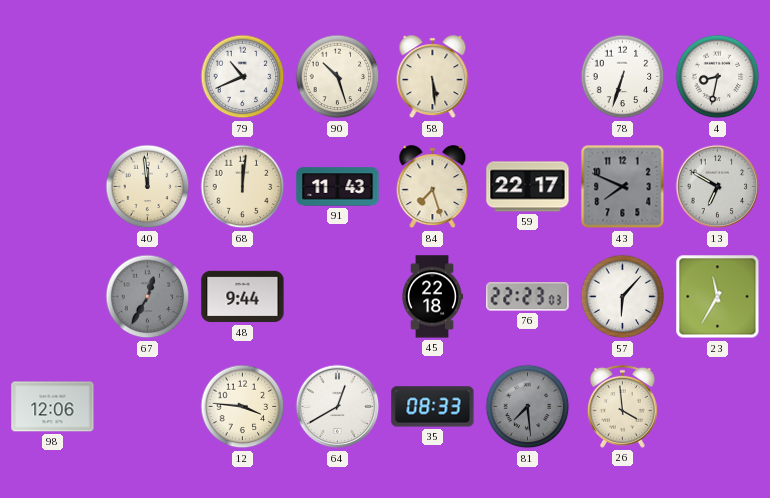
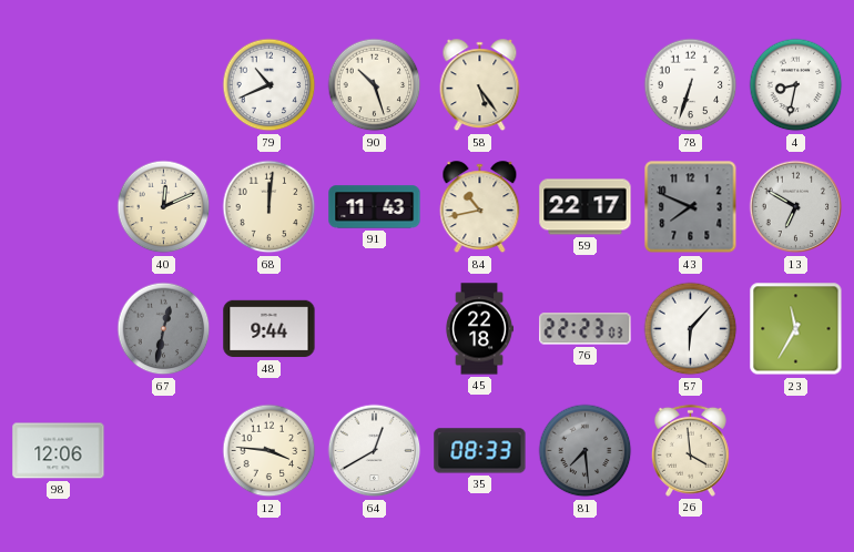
58: 5:29 -> 5:24
40: 11:59 -> 12:11
84: 7:27 -> 10:43
67: 12:35 -> 12:32
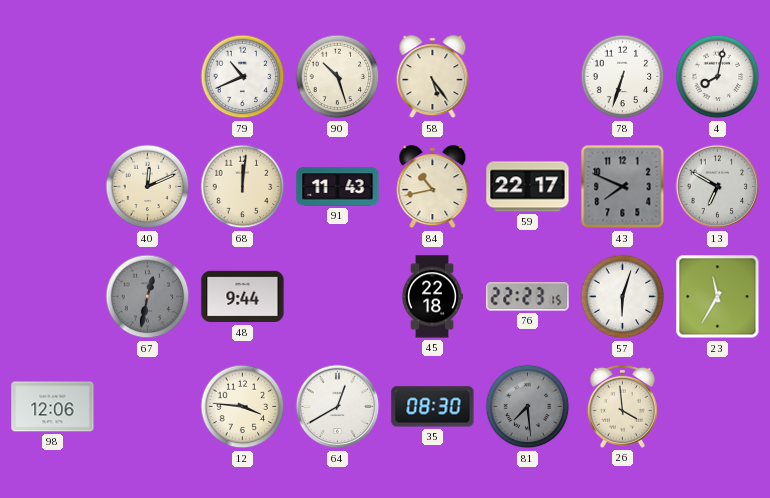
4: 8:32 -> 8:02
76: 22:23:03 -> 22:23:15
57: 6:07 -> 6:03
35: 08:33 -> 08:30
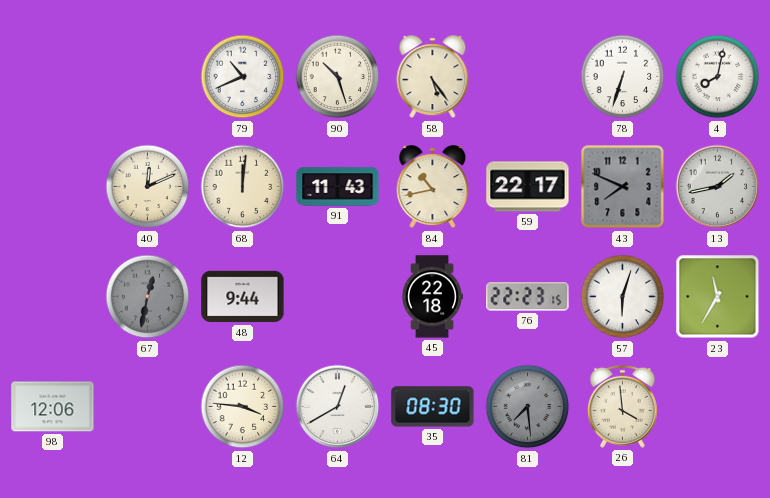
13: 6:50 -> 1:43
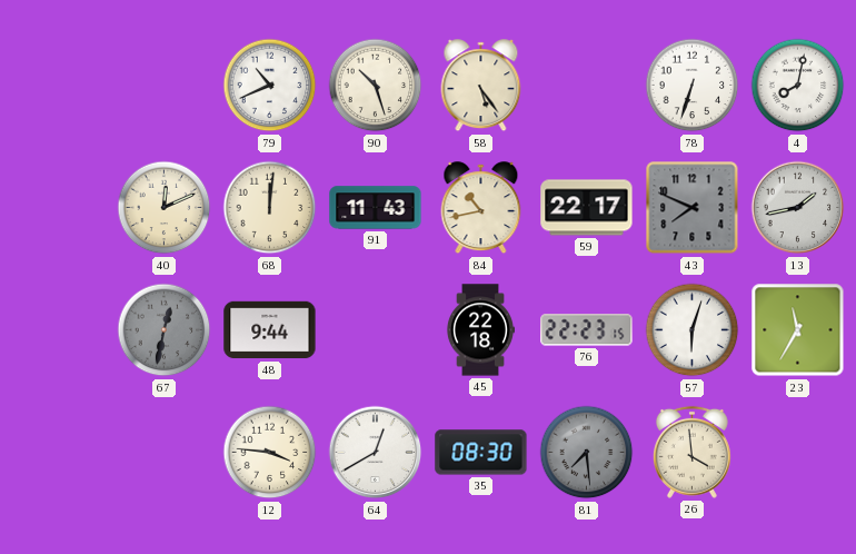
98: 12:06 -> none
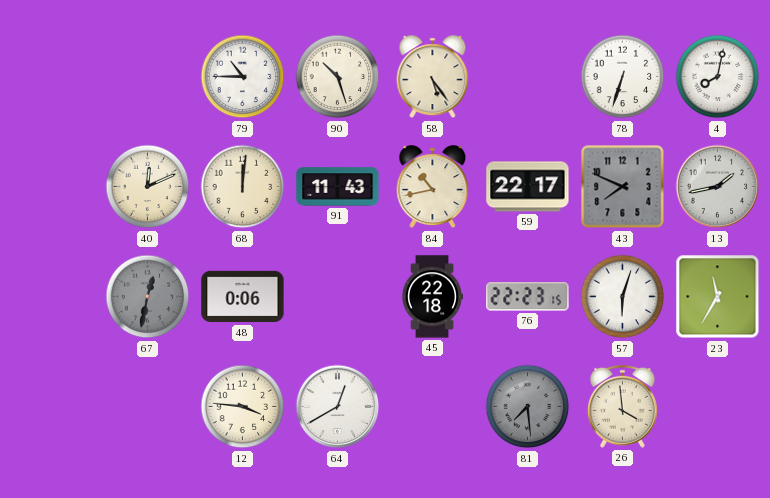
79: 10:41 -> 10:45
48: 9:44 -> 0:06
35: 08:30 -> none
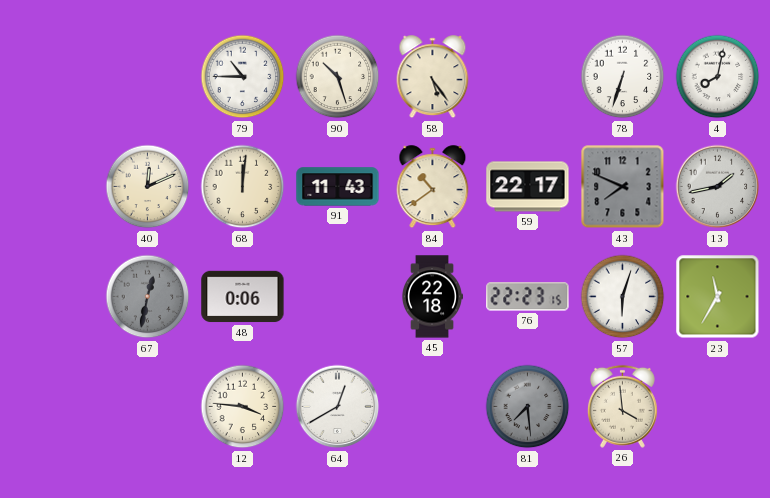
84: 10:43 -> 10:39
